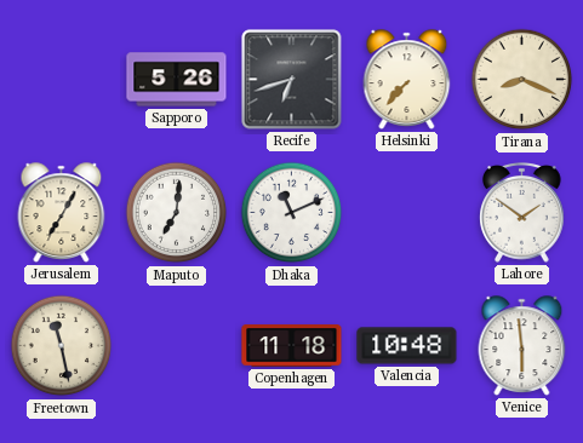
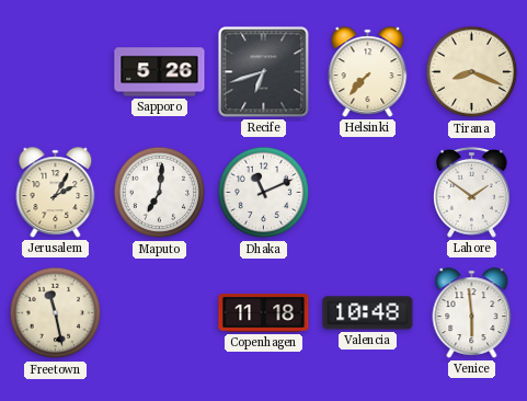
Jerusalem: 7:05 -> 2:05
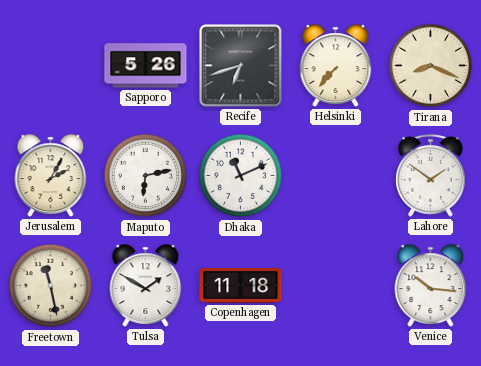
Maputo: 7:01 -> 6:13
Tulsa: none -> 1:50
Valencia: 10:48 -> none
Venice: 5:59 -> 10:16
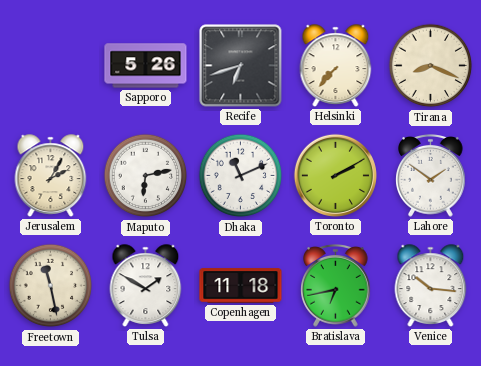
Toronto: none -> 2:10
Bratislava: none -> 6:43
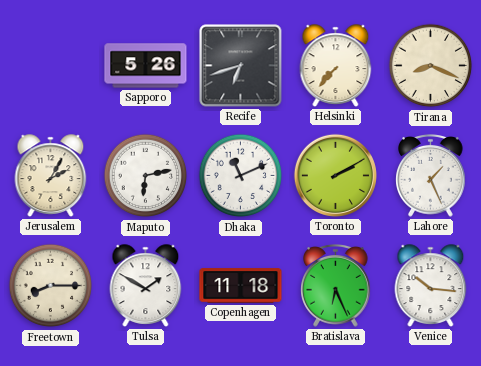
Lahore: 1:51 -> 1:26
Freetown: 11:28 -> 8:15
Bratislava: 6:43 -> 6:26
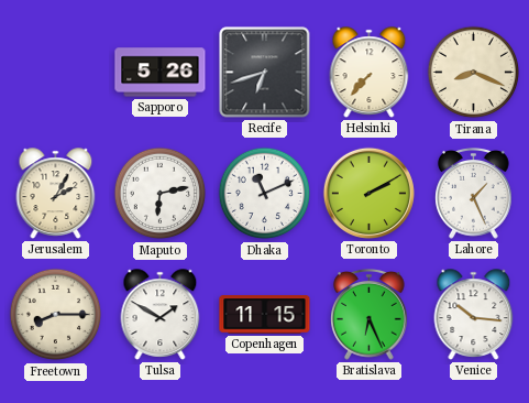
Copenhagen: 11:18 -> 11:15
